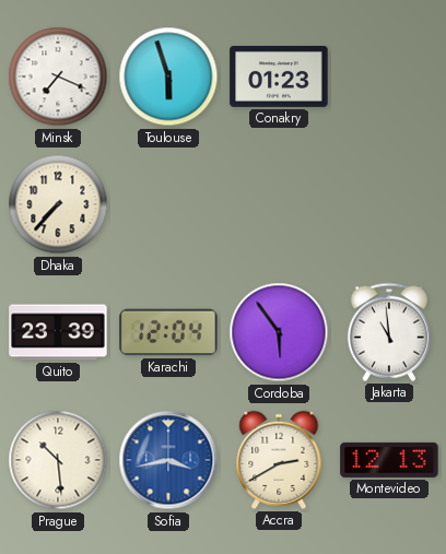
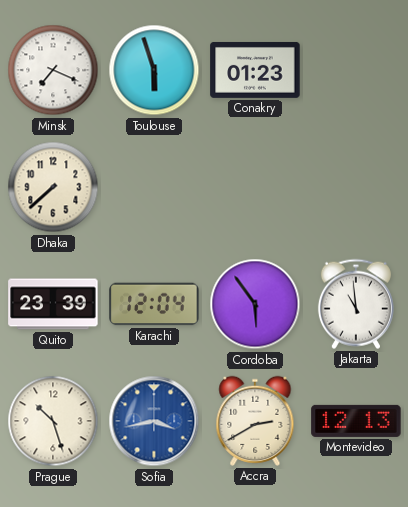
Dhaka: 7:37 -> 7:38
Prague: 10:29 -> 10:27
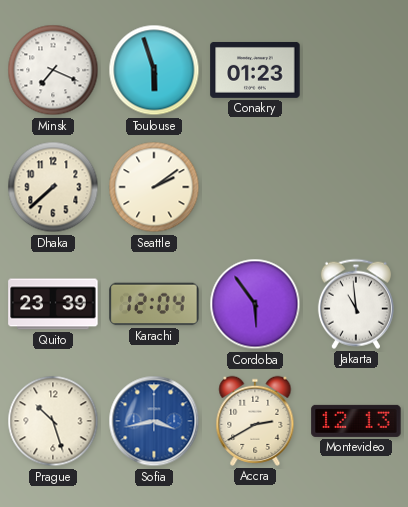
Seattle: none -> 2:09
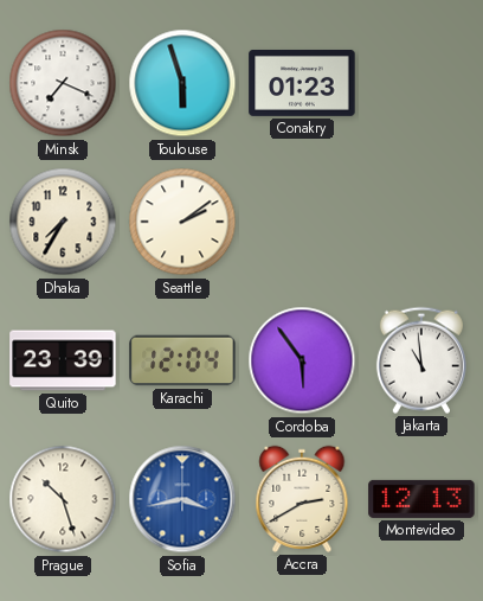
Dhaka: 7:38 -> 7:35
